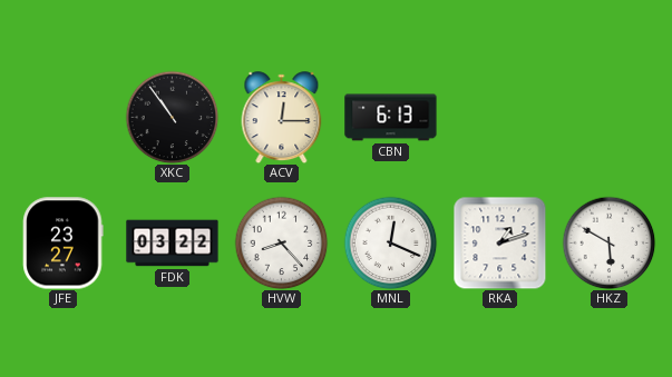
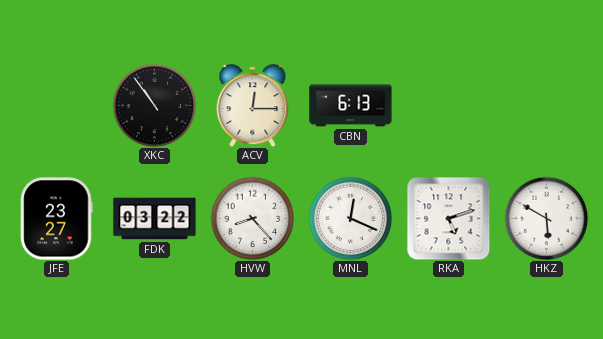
RKA: 1:12 -> 5:12
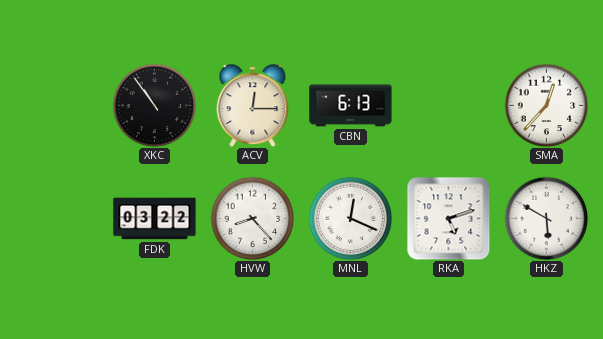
SMA: none -> 12:37
JFE: 23:27 -> none
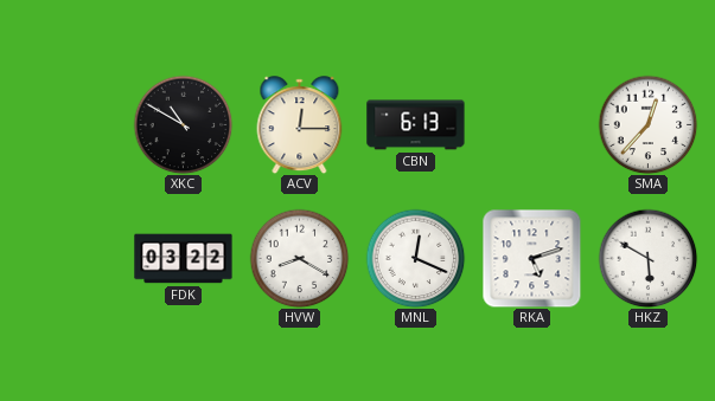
XKC: 10:54 -> 10:50
HVW: 8:23 -> 8:20
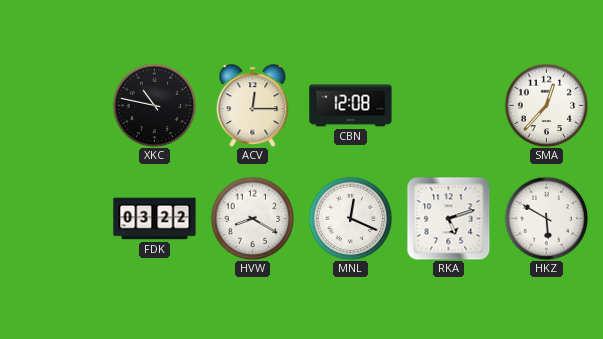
XKC: 10:50 -> 10:47
CBN: 6:13 -> 12:08
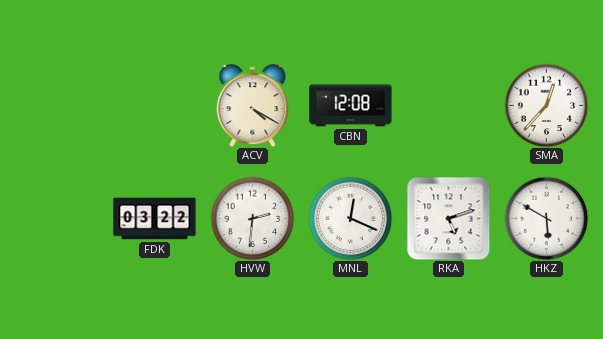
XKC: 10:47 -> none
ACV: 12:15 -> 4:20
HVW: 8:20 -> 2:31
